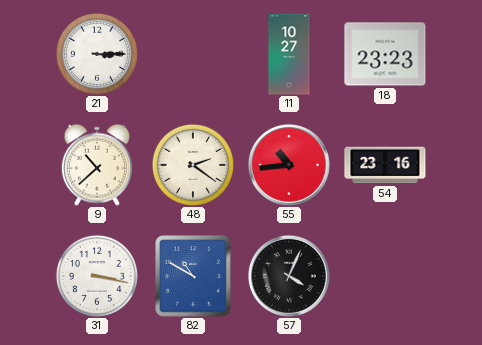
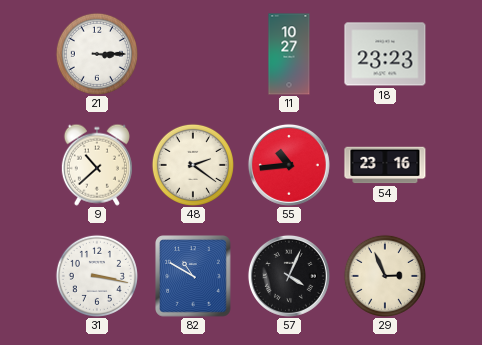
29: none -> 2:56
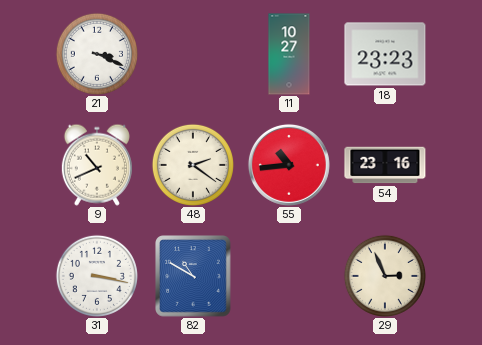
21: 3:15 -> 3:19
9: 10:38 -> 10:41
57: 4:04 -> none
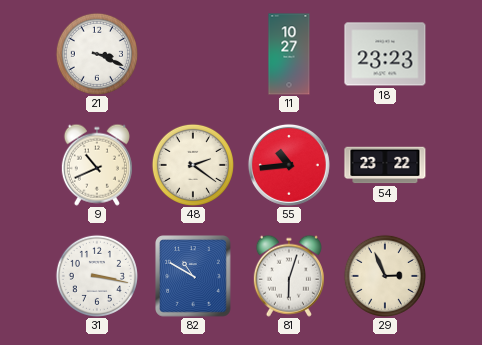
54: 23:16 -> 23:22
81: none -> 6:03
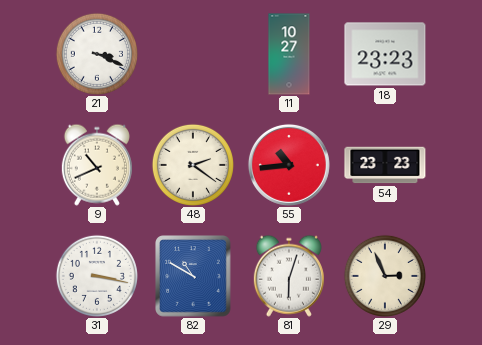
54: 23:22 -> 23:23
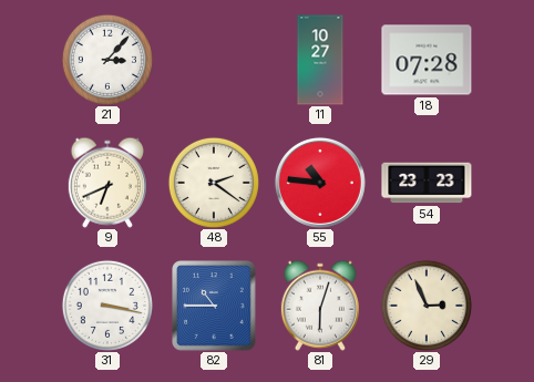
21: 3:19 -> 3:07
18: 23:23 -> 07:28
9: 10:41 -> 6:41
55: 10:44 -> 10:46
82: 10:50 -> 10:45
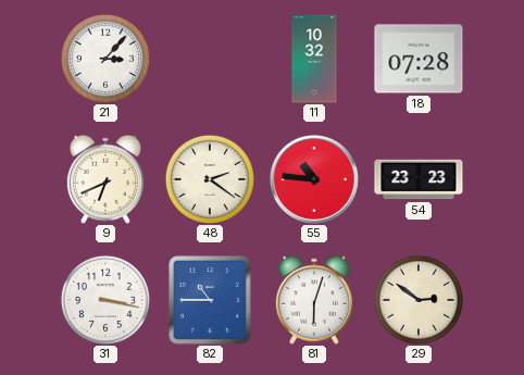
11: 10:27 -> 10:32
29: 2:56 -> 2:51
